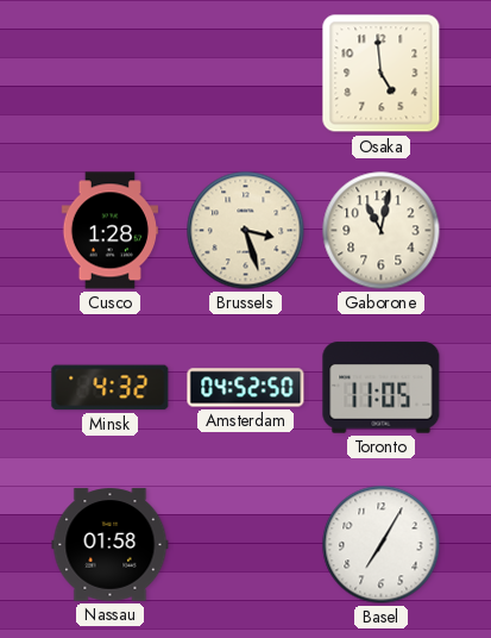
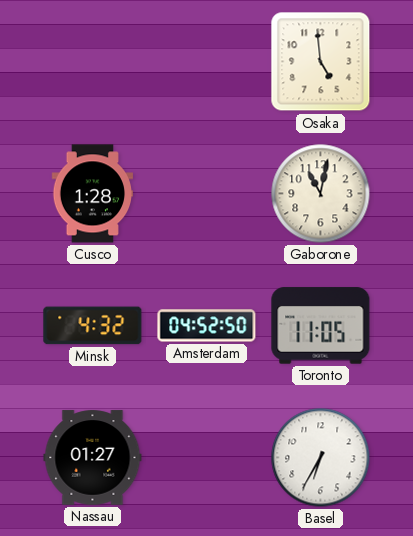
Brussels: 3:27 -> none
Nassau: 01:58 -> 01:27
Basel: 7:05 -> 6:35
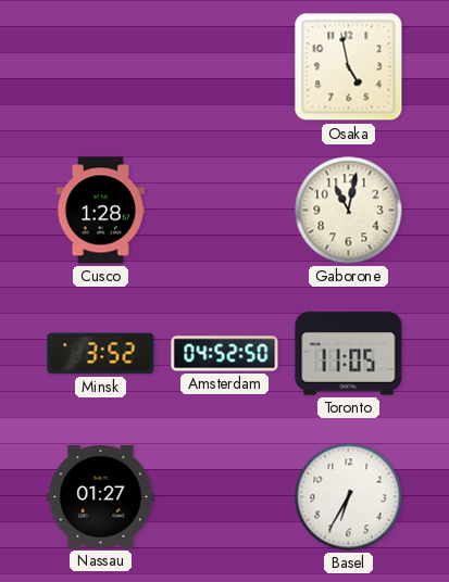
Osaka: 4:59 -> 4:58
Minsk: 4:32 -> 3:52
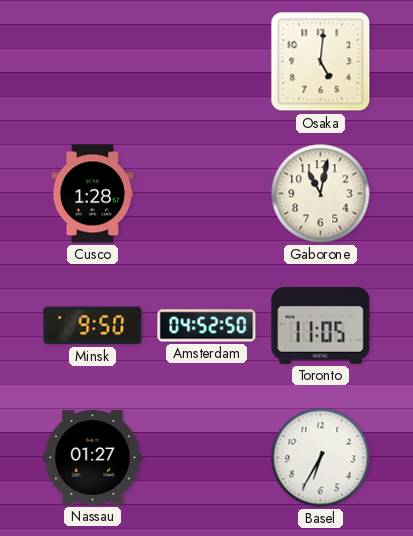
Osaka: 4:58 -> 5:01
Minsk: 3:52 -> 9:50
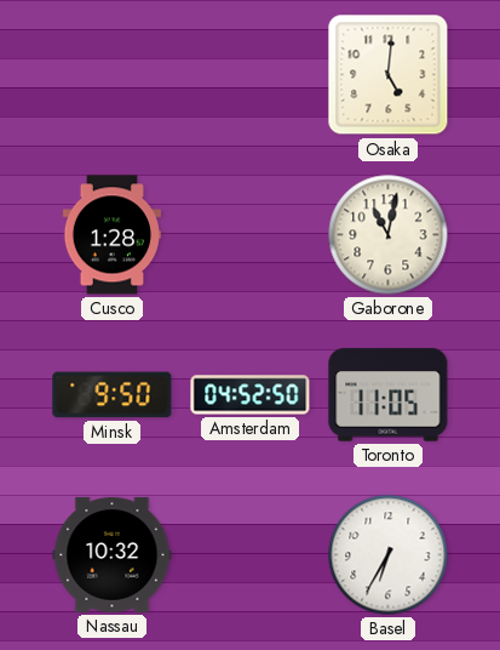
Nassau: 01:27 -> 10:32
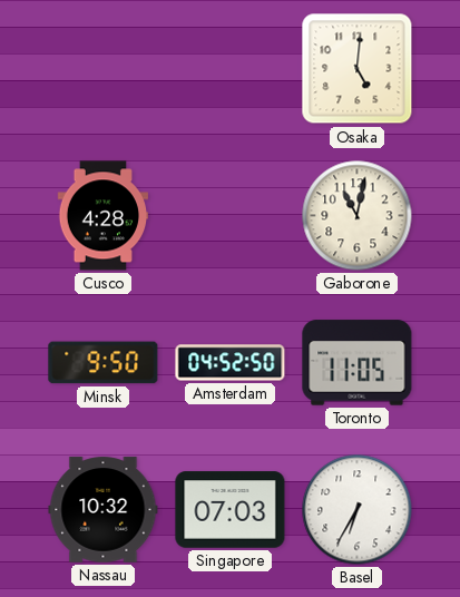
Cusco: 1:28 -> 4:28
Singapore: none -> 07:03
